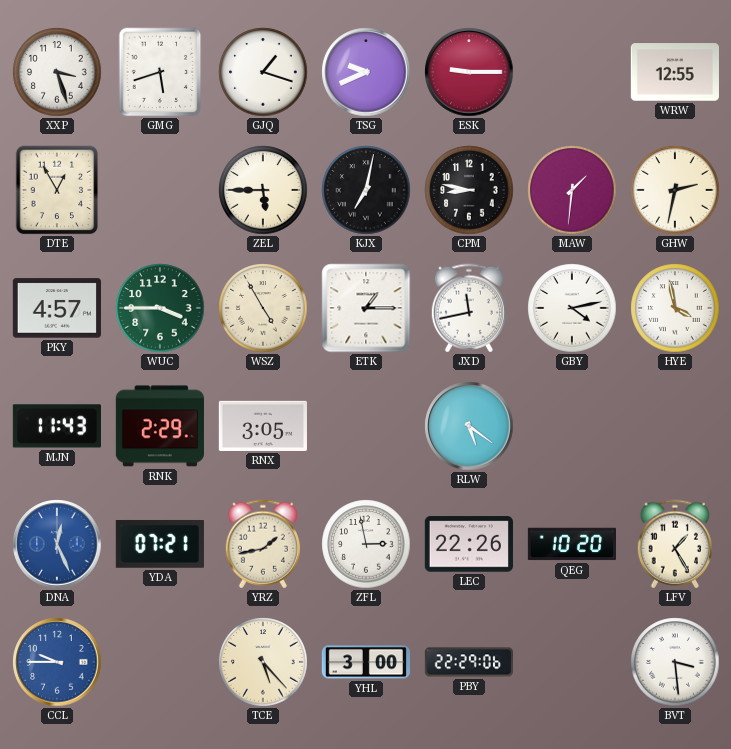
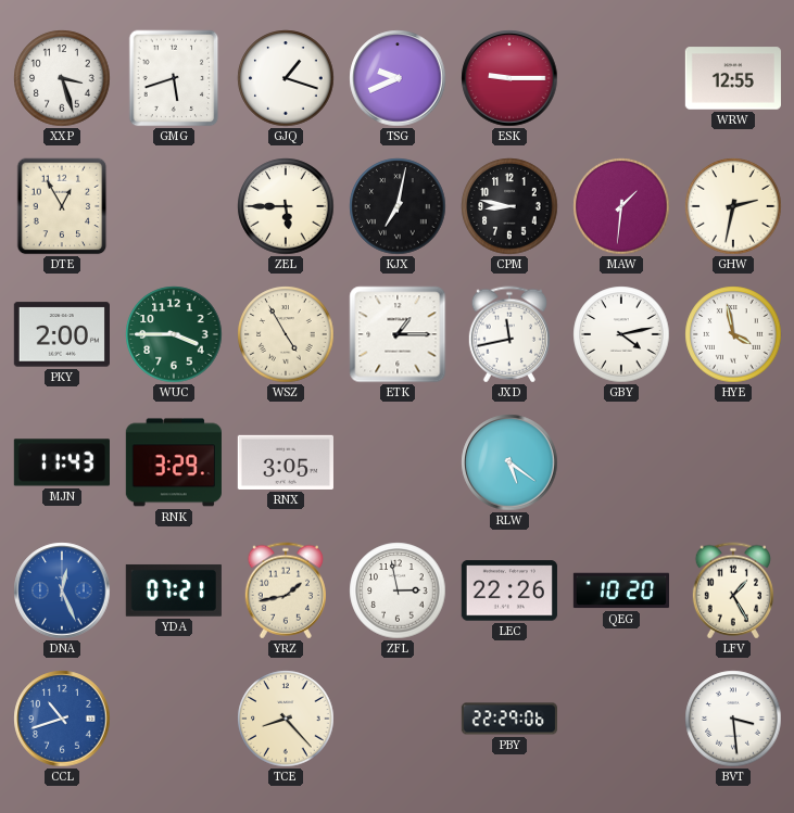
PKY: 4:57 -> 2:00
RNK: 2:29 -> 3:29
CCL: 9:45 -> 10:42
TCE: 5:23 -> 8:23
YHL: 3:00 -> none
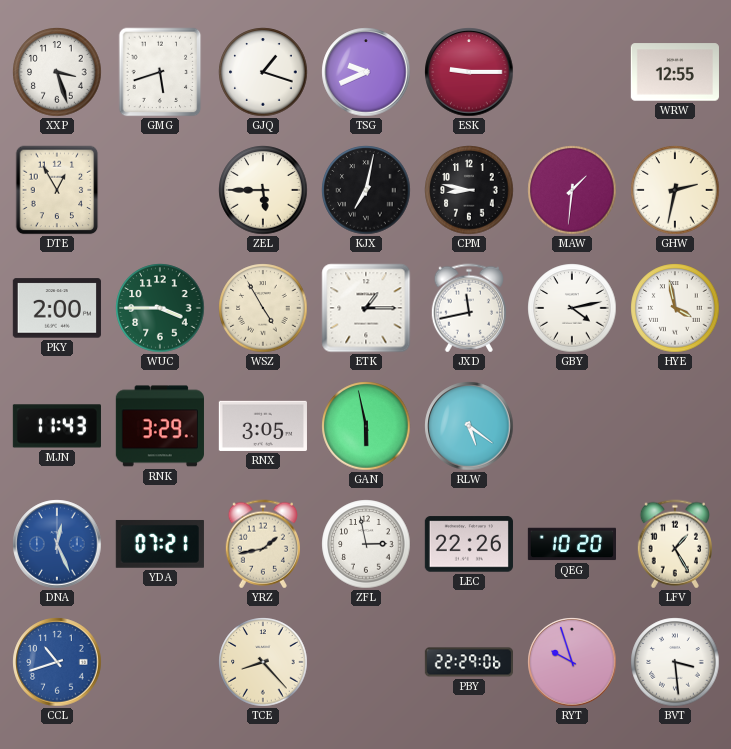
GAN: none -> 5:58
RYT: none -> 9:57
